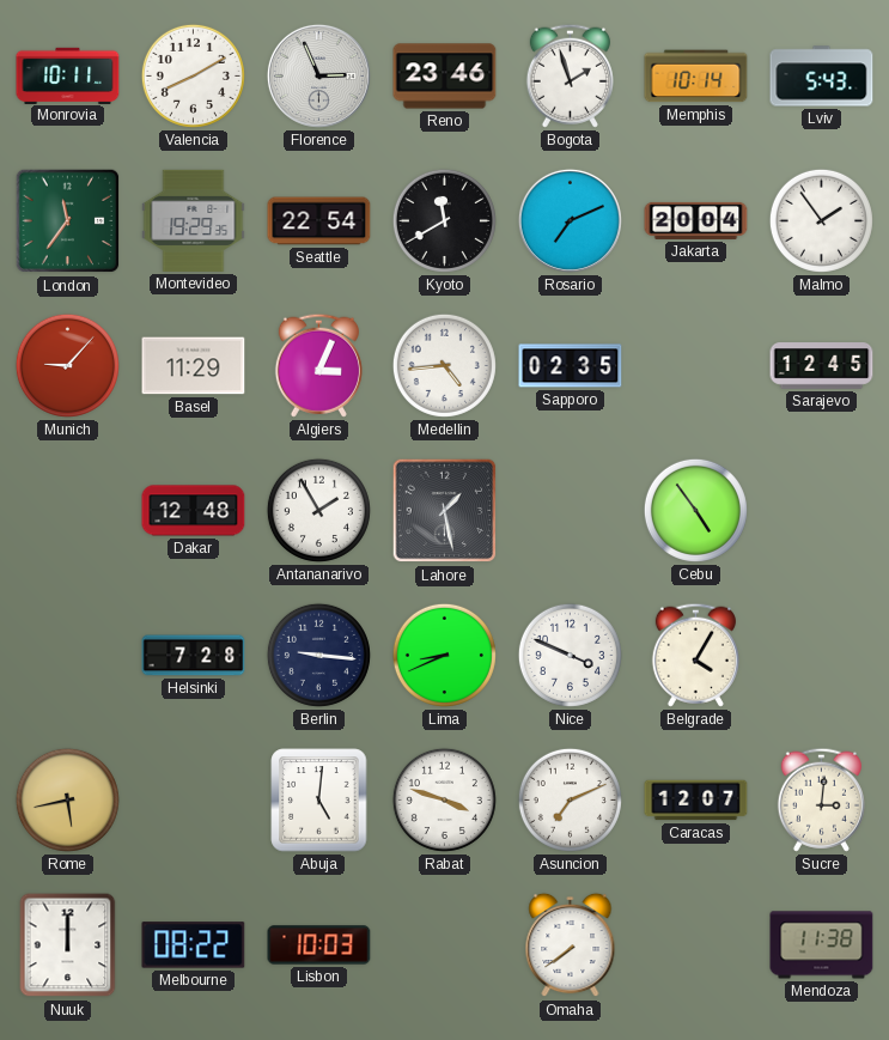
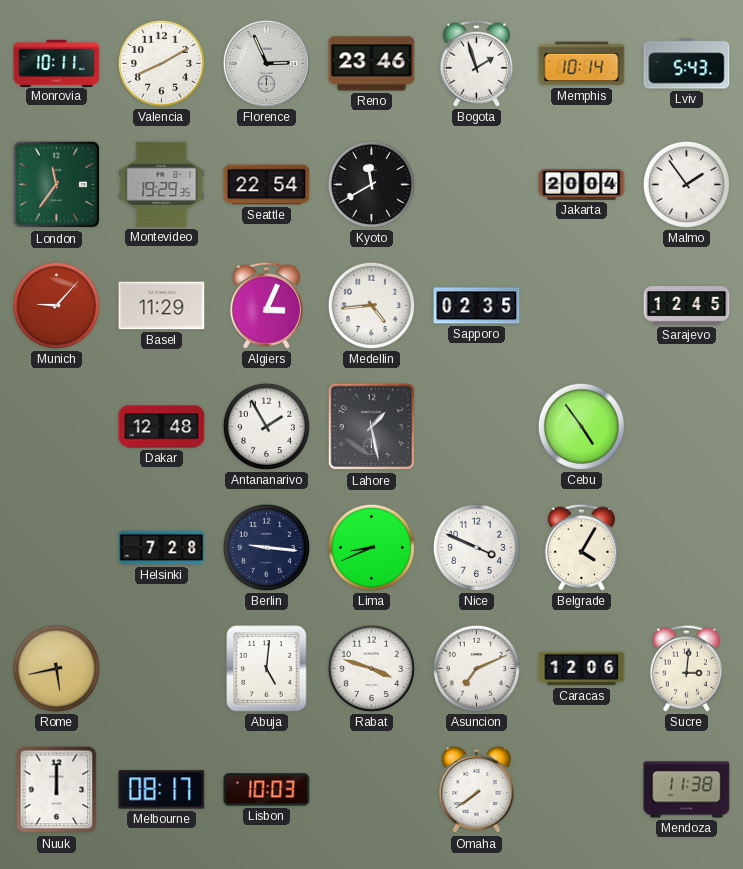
Rosario: 7:11 -> none
Caracas: 12:07 -> 12:06
Melbourne: 08:22 -> 08:17
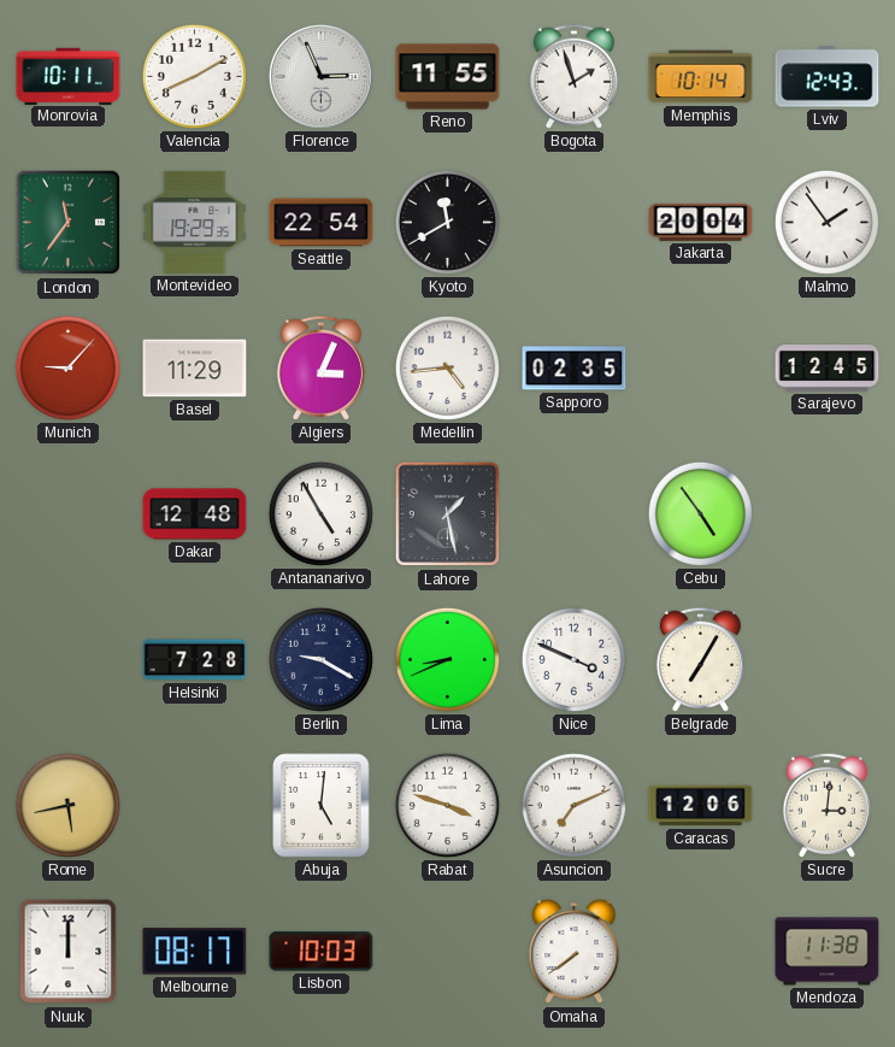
Reno: 23:46 -> 11:55
Lviv: 5:43 -> 12:43
Antananarivo: 1:55 -> 4:55
Berlin: 9:16 -> 9:20
Belgrade: 4:05 -> 7:05
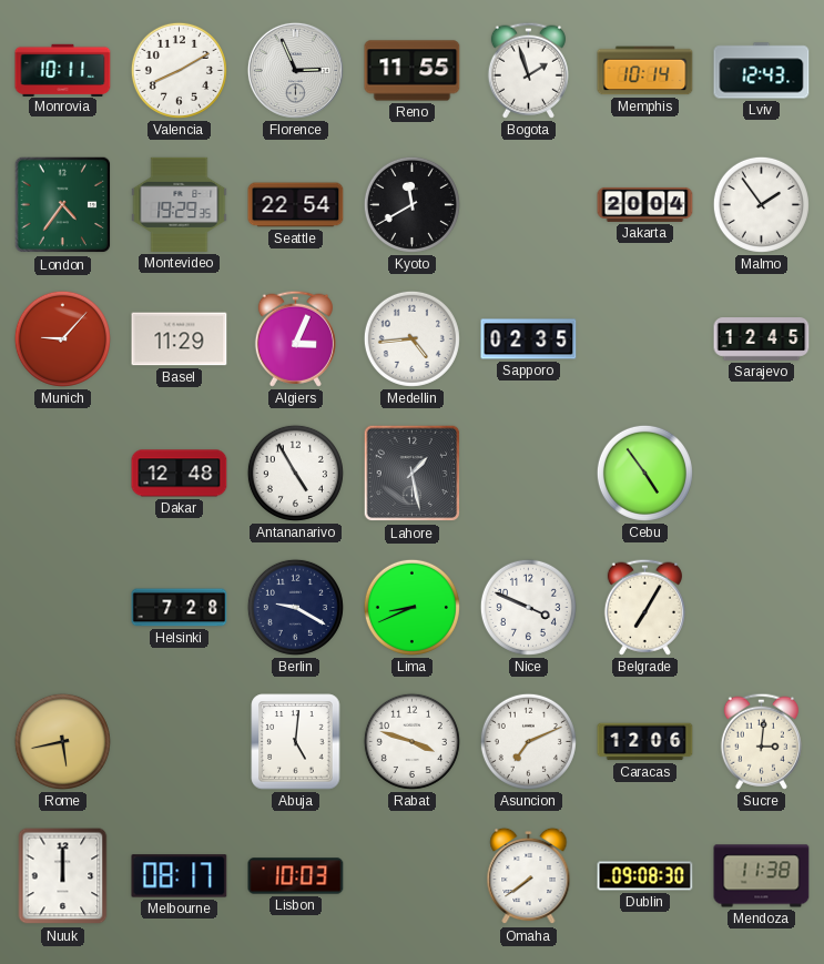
London: 11:36 -> 4:36
Dublin: none -> 09:08
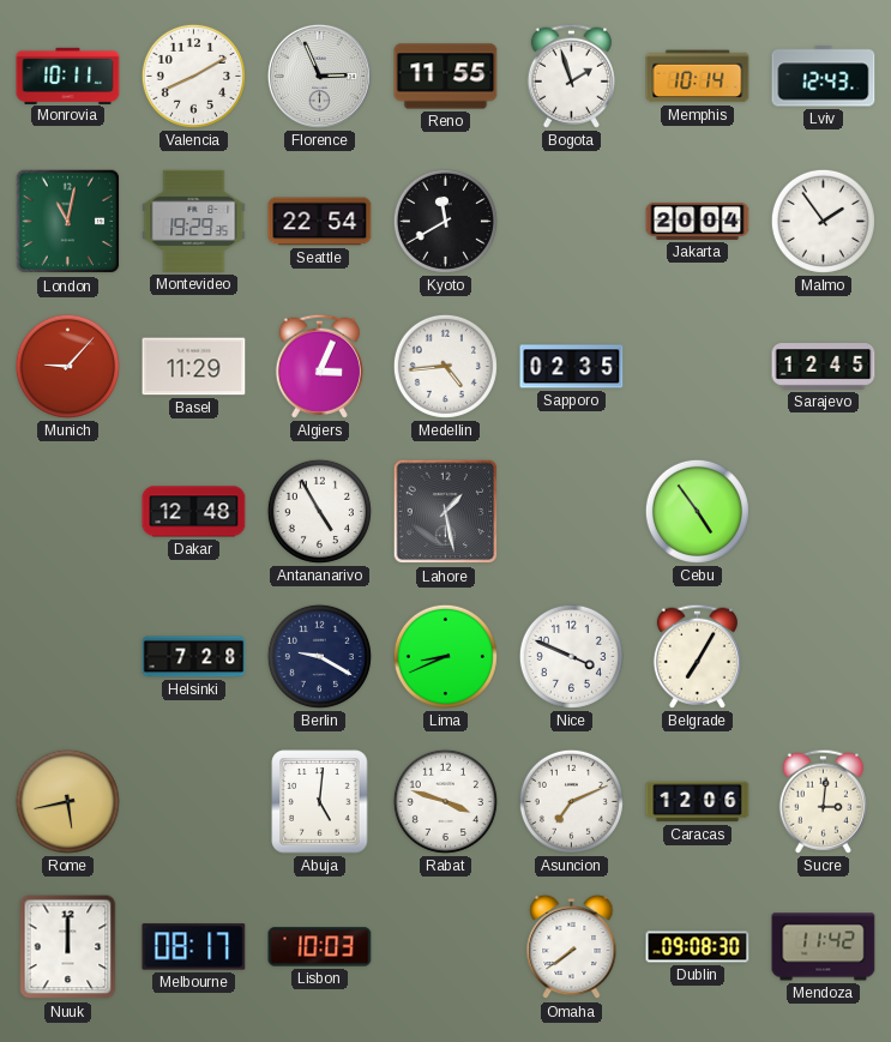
London: 4:36 -> 11:02
Mendoza: 11:38 -> 11:42
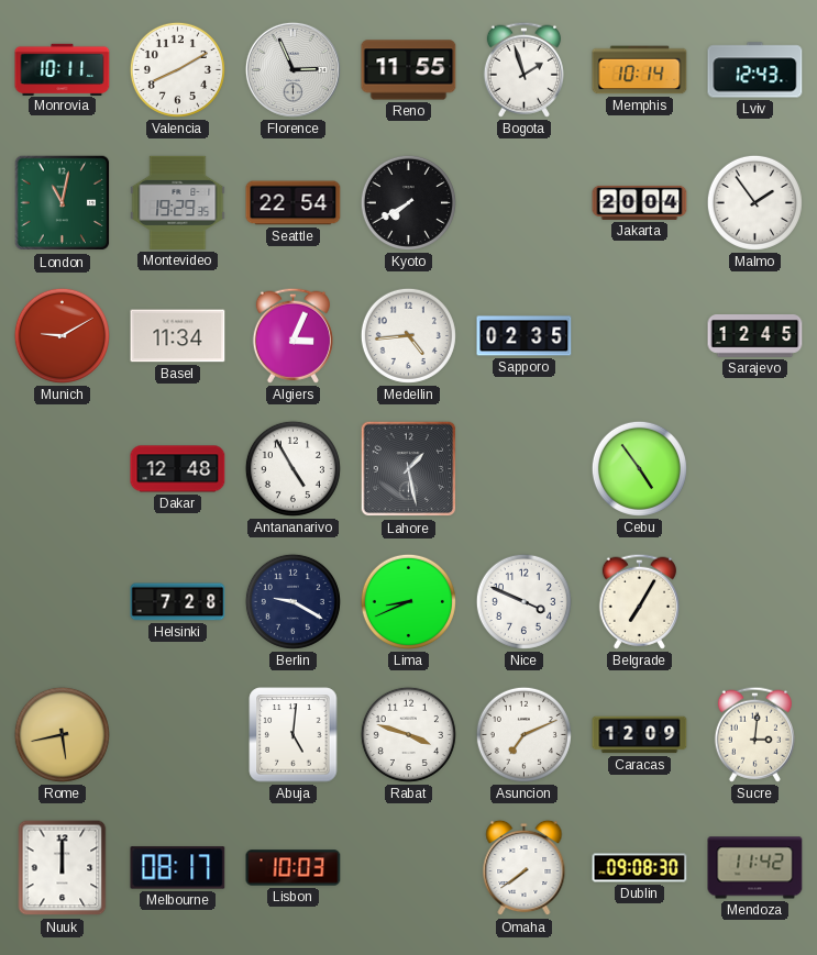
Kyoto: 11:40 -> 7:40
Munich: 9:07 -> 9:10
Basel: 11:29 -> 11:34
Caracas: 12:06 -> 12:09
